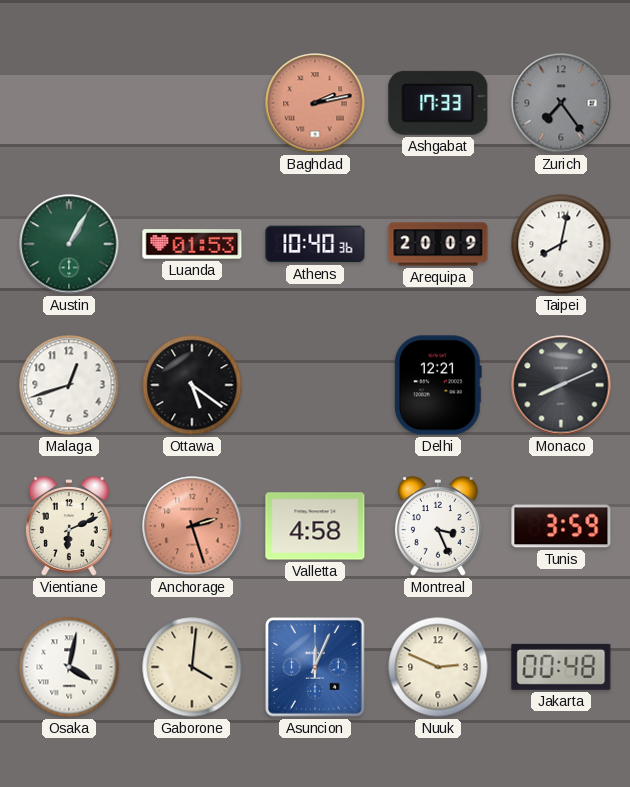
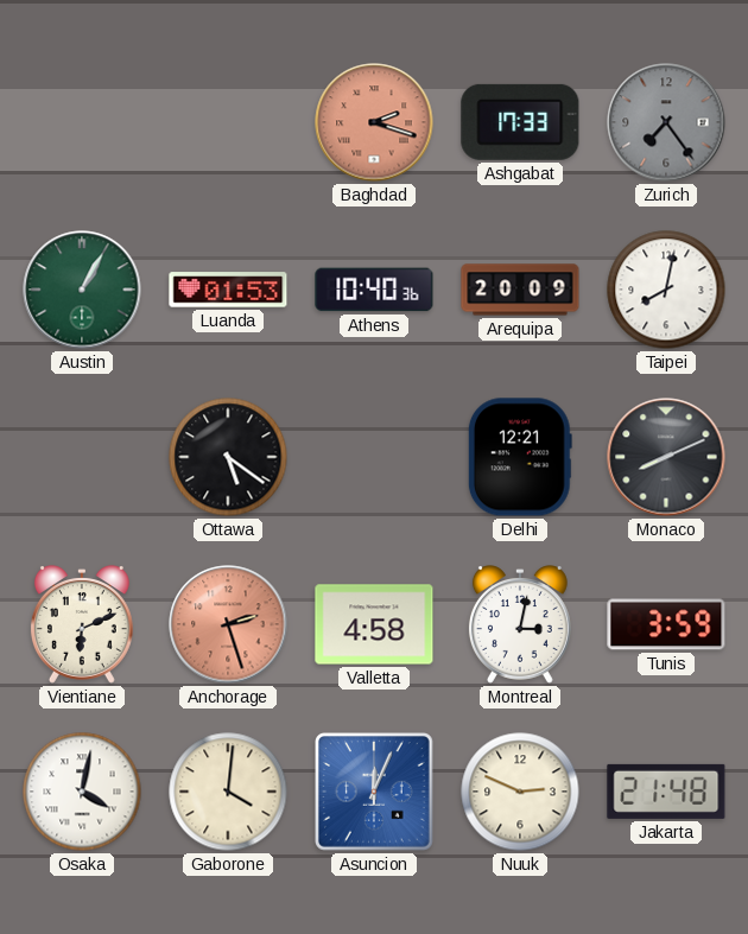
Baghdad: 2:13 -> 2:18
Malaga: 12:42 -> none
Montreal: 3:26 -> 3:02
Jakarta: 00:48 -> 21:48
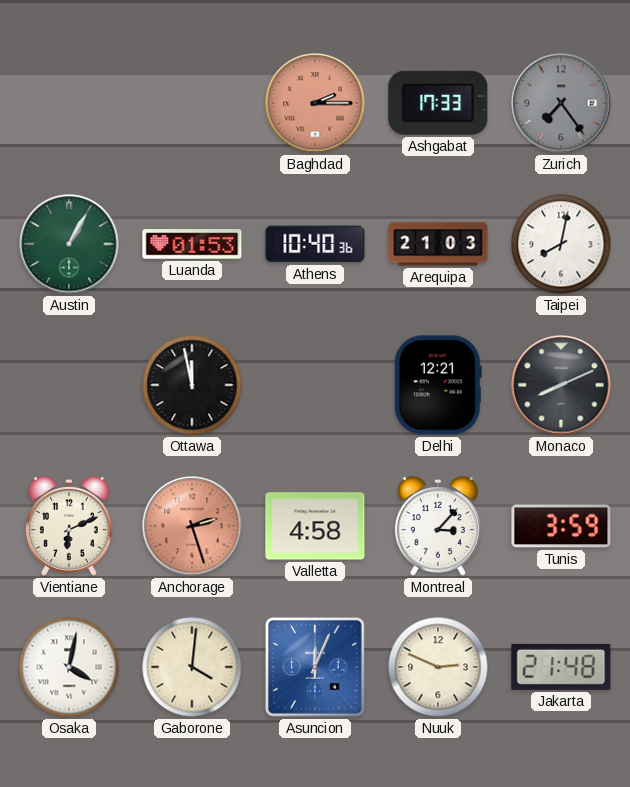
Baghdad: 2:18 -> 2:15
Arequipa: 20:09 -> 21:03
Ottawa: 5:21 -> 11:58
Montreal: 3:02 -> 3:07
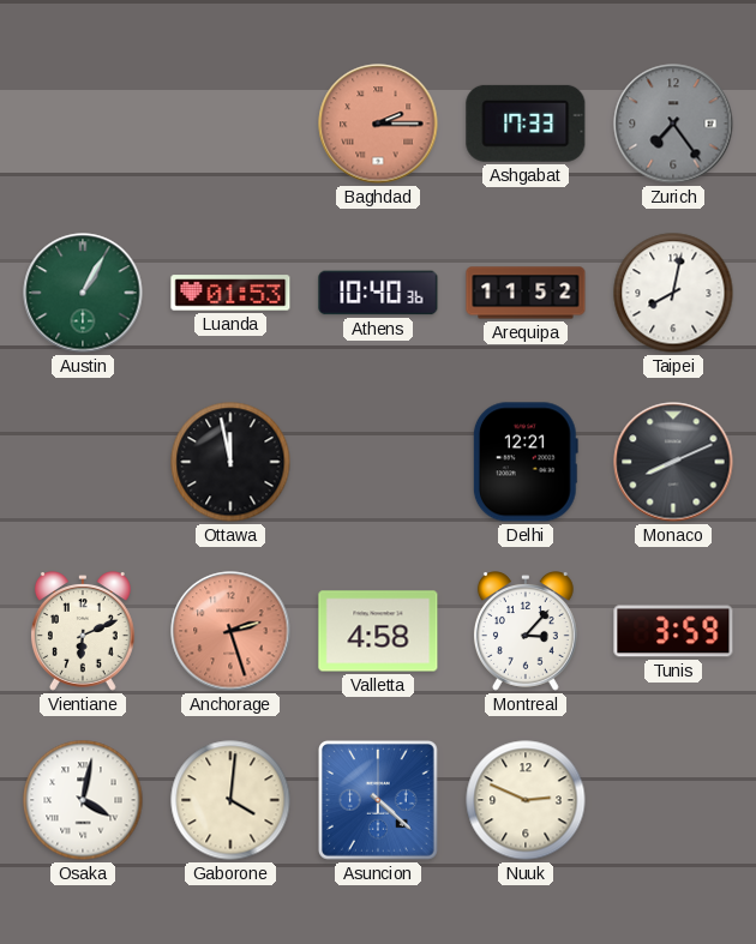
Arequipa: 21:03 -> 11:52
Asuncion: 12:04 -> 4:22
Jakarta: 21:48 -> none
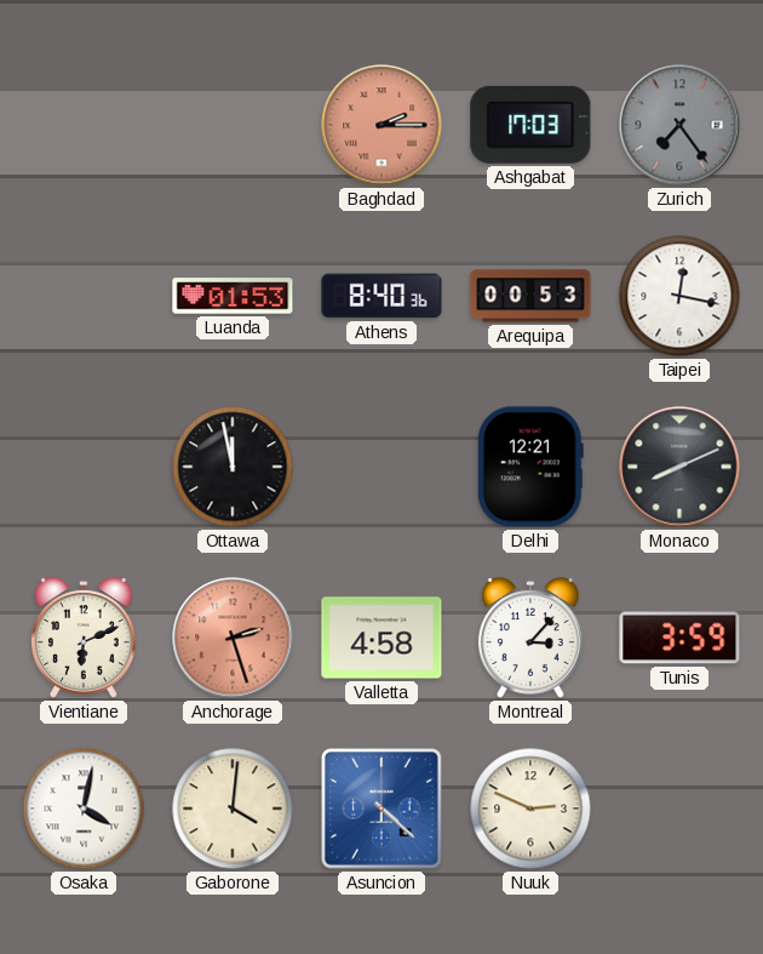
Ashgabat: 17:33 -> 17:03
Austin: 1:05 -> none
Athens: 10:40 -> 8:40
Arequipa: 11:52 -> 00:53
Taipei: 8:02 -> 12:17
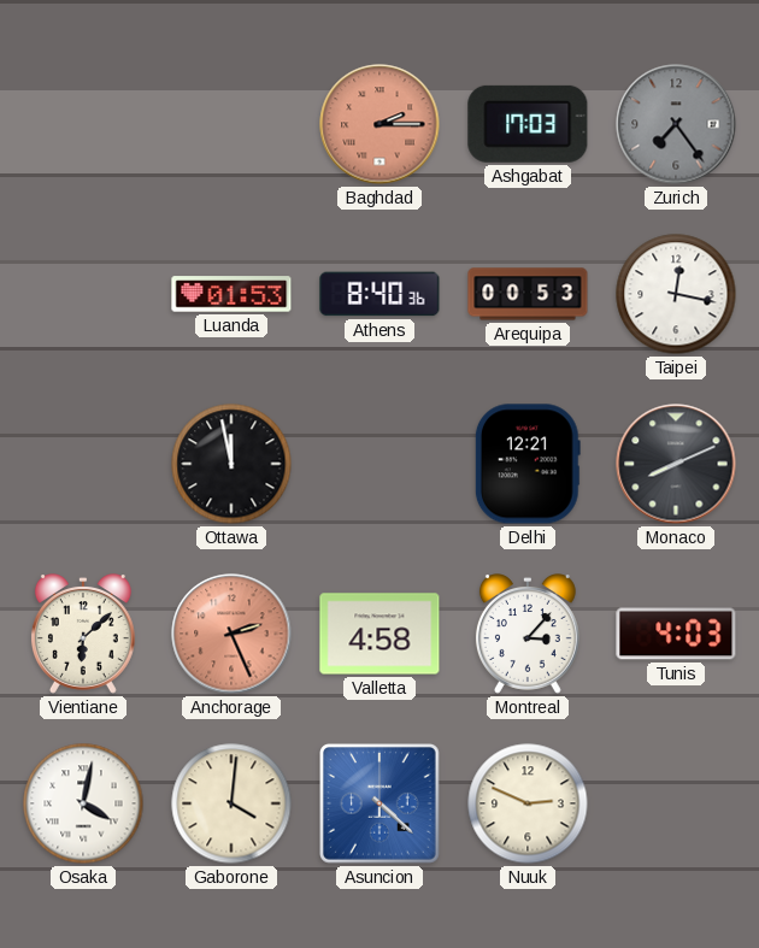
Vientiane: 6:11 -> 6:08
Anchorage: 2:27 -> 2:26
Tunis: 3:59 -> 4:03
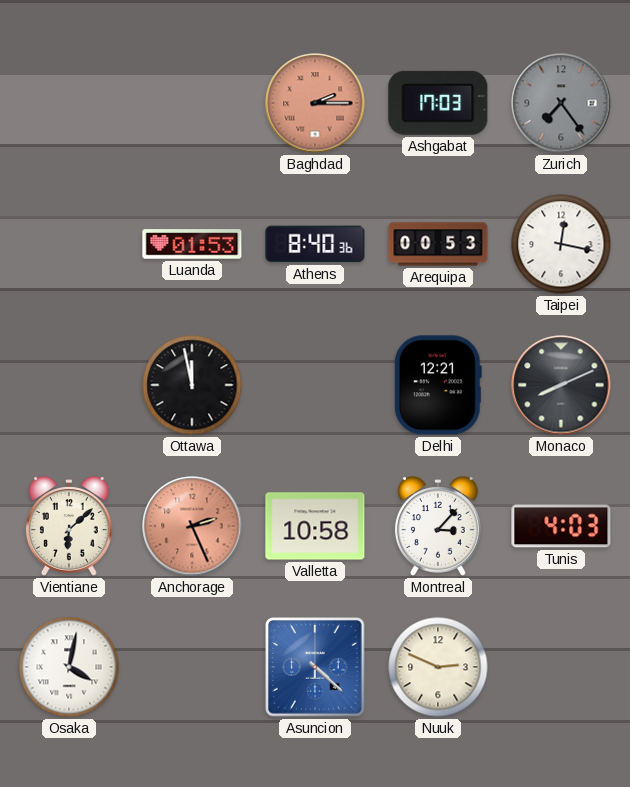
Valletta: 4:58 -> 10:58
Gaborone: 4:01 -> none
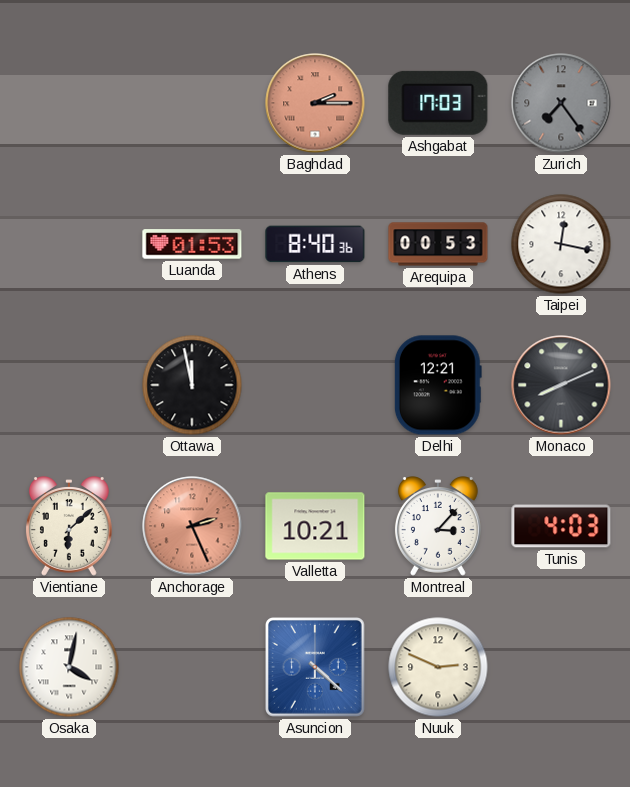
Valletta: 10:58 -> 10:21
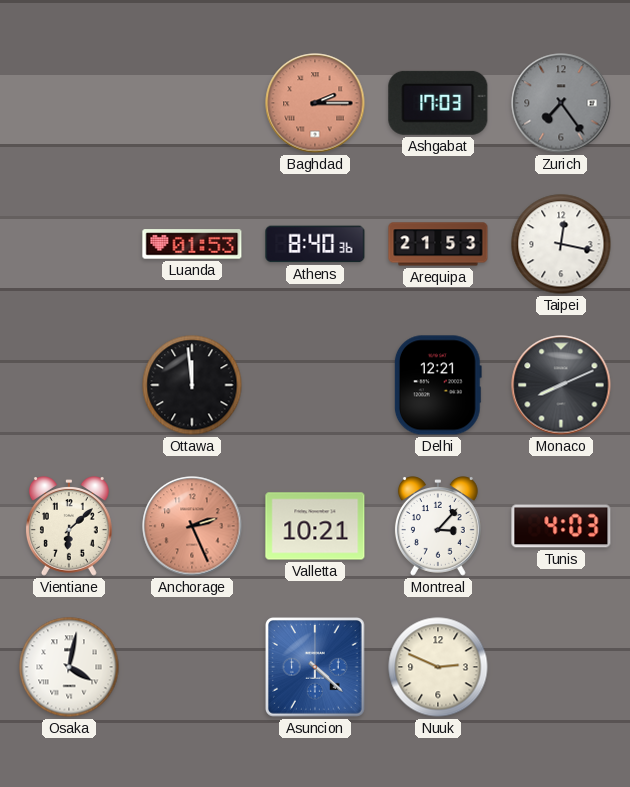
Arequipa: 00:53 -> 21:53
Ottawa: 11:58 -> 11:59
